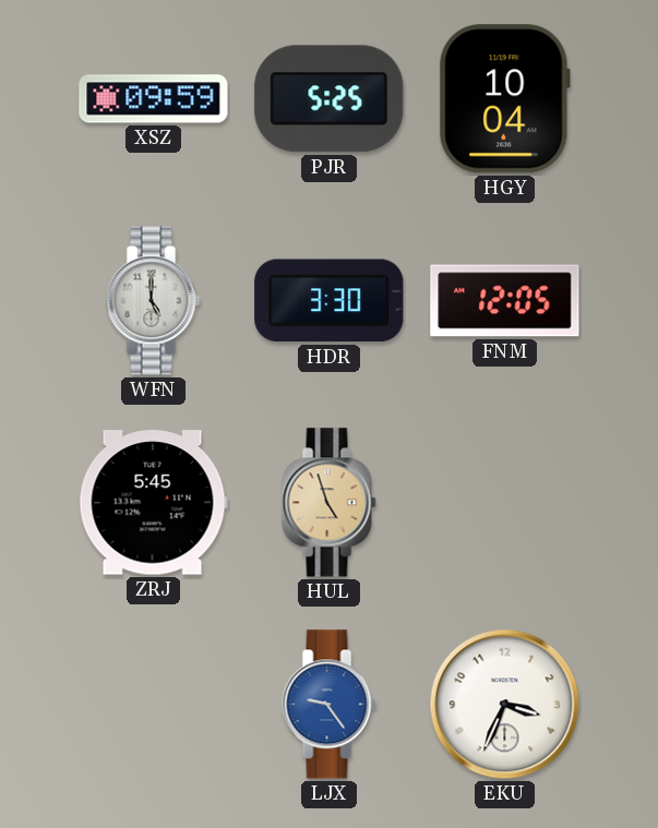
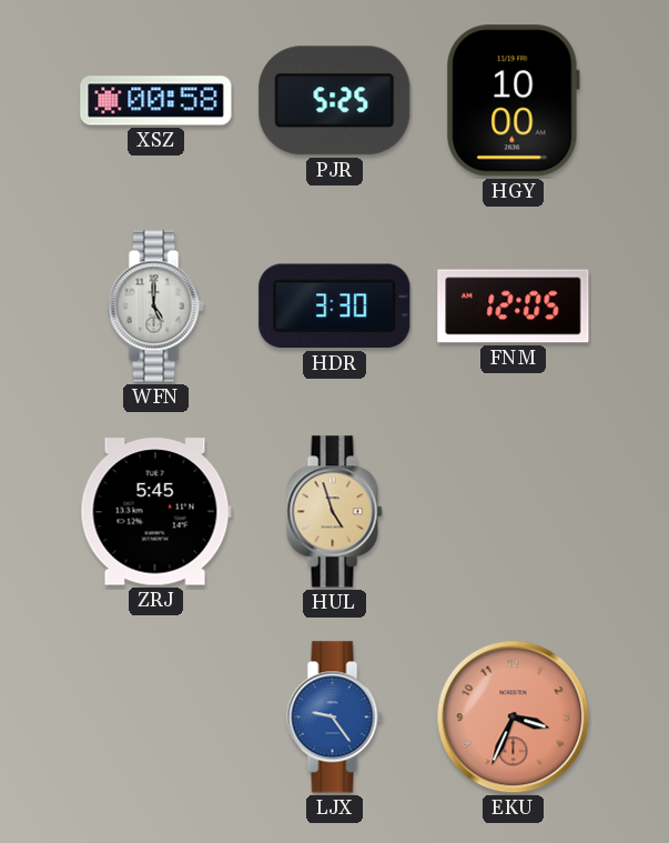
XSZ: 09:59 -> 00:58
HGY: 10:04 -> 10:00
EKU dial: white -> salmon
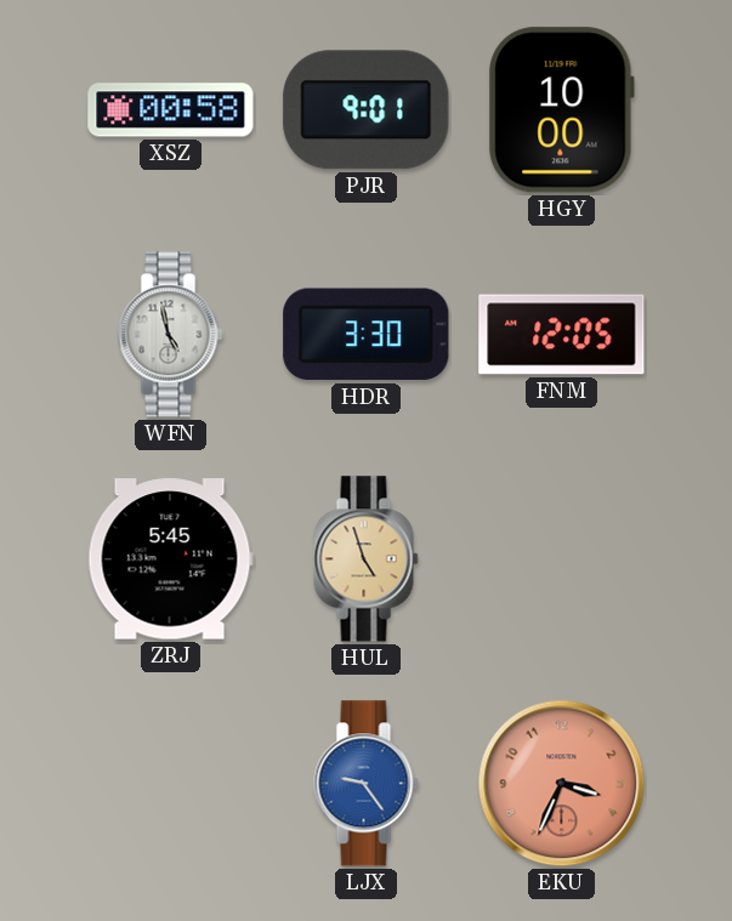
PJR: 5:25 -> 9:01
WFN: 5:00 -> 4:58
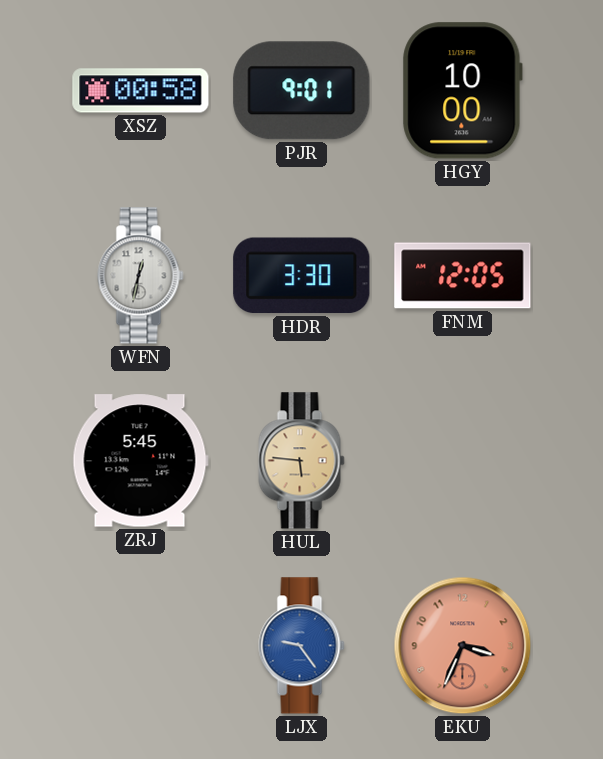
WFN: 4:58 -> 12:32
HUL: 4:57 -> 5:46
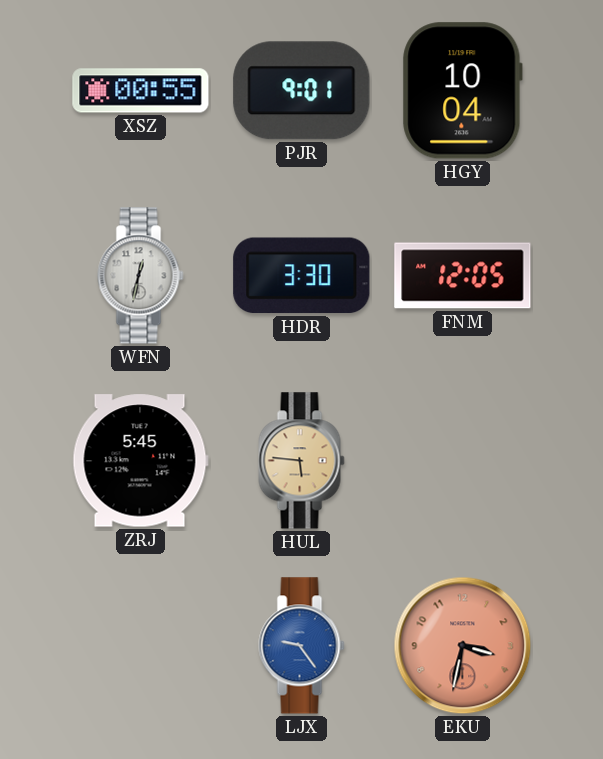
XSZ: 00:58 -> 00:55
HGY: 10:00 -> 10:04
EKU: 3:34 -> 3:32
